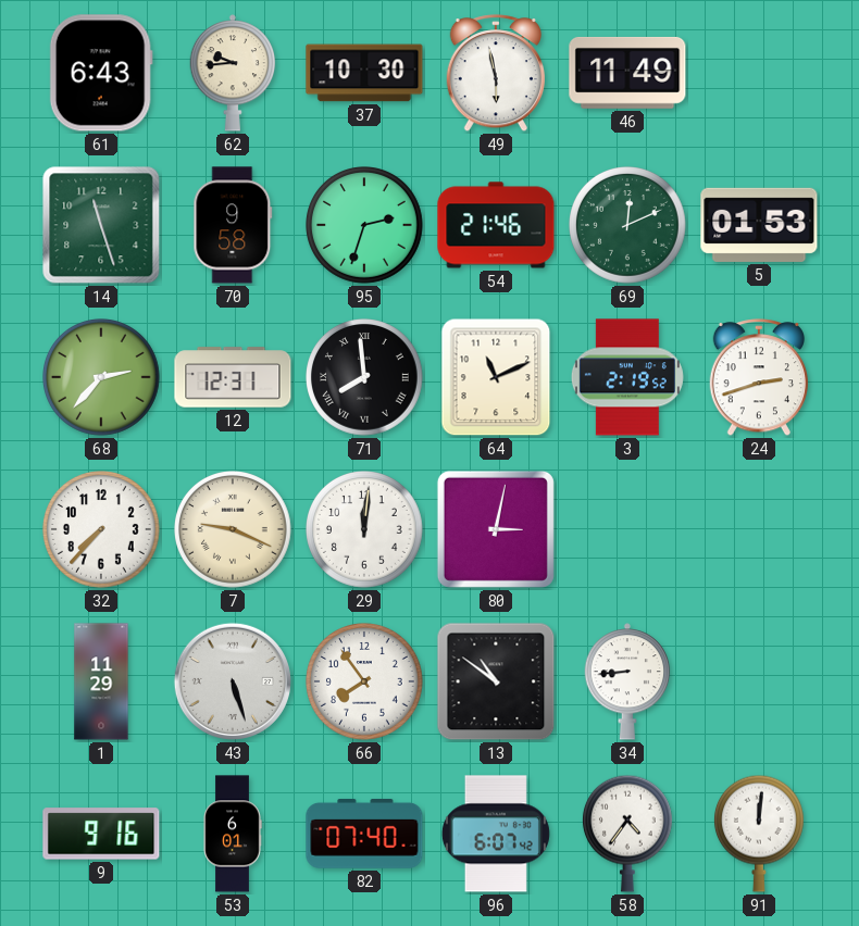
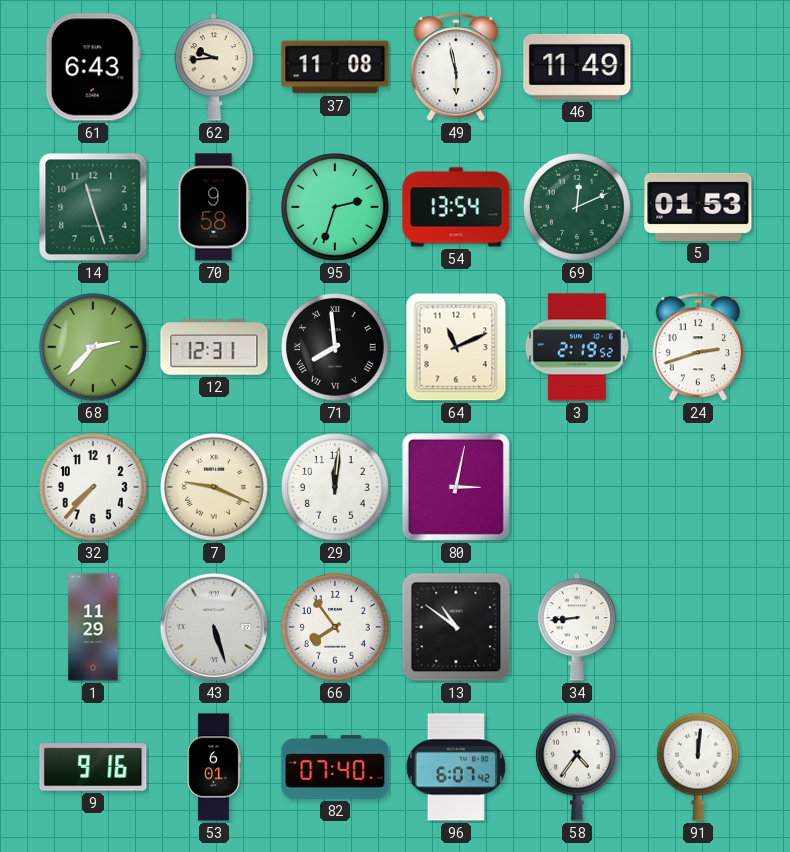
37: 10:30 -> 11:08
54: 21:46 -> 13:54
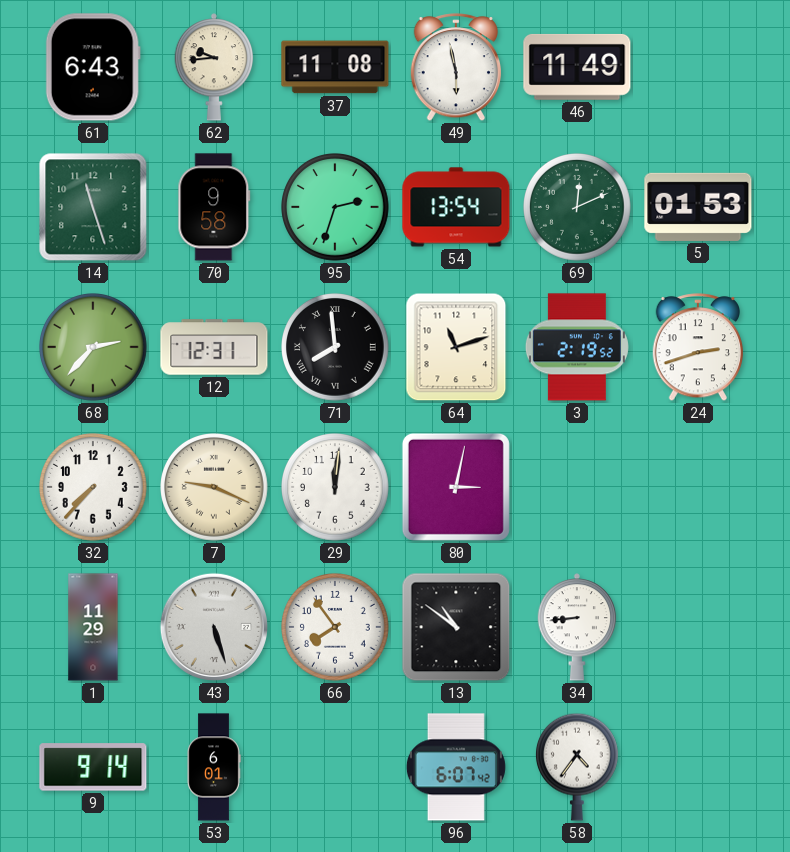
64: 11:11 -> 11:12
9: 9:16 -> 9:14
82: 07:40 -> none
91: 12:01 -> none
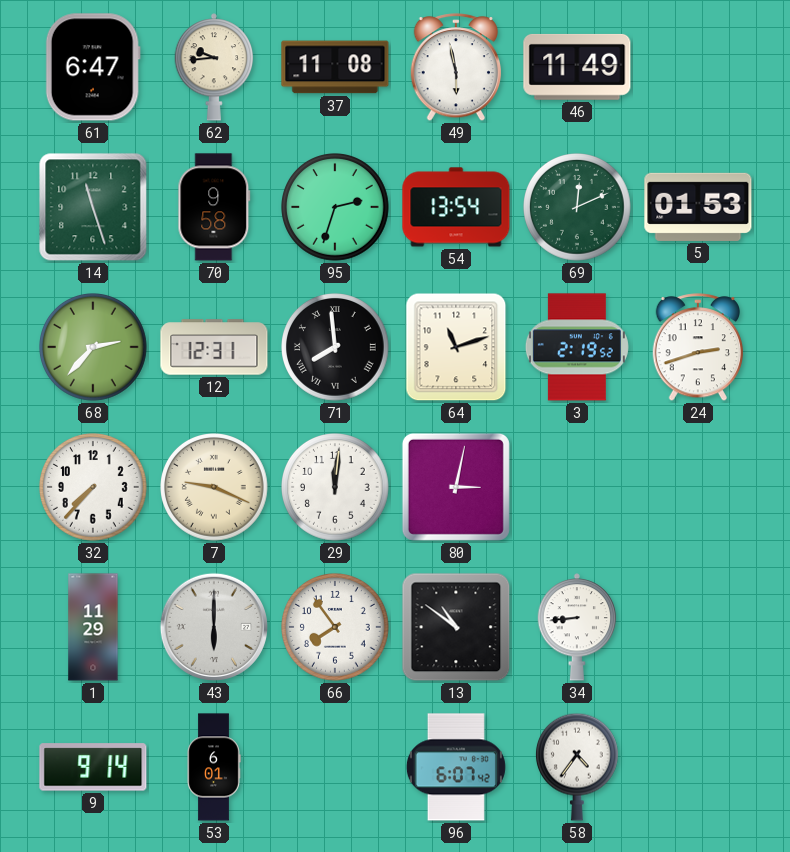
61: 6:43 -> 6:47
43: 5:27 -> 6:00
